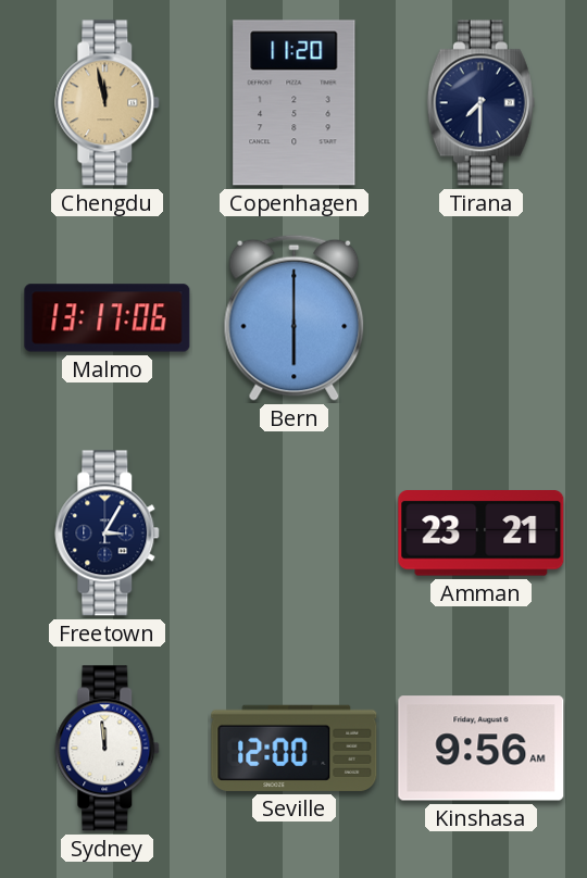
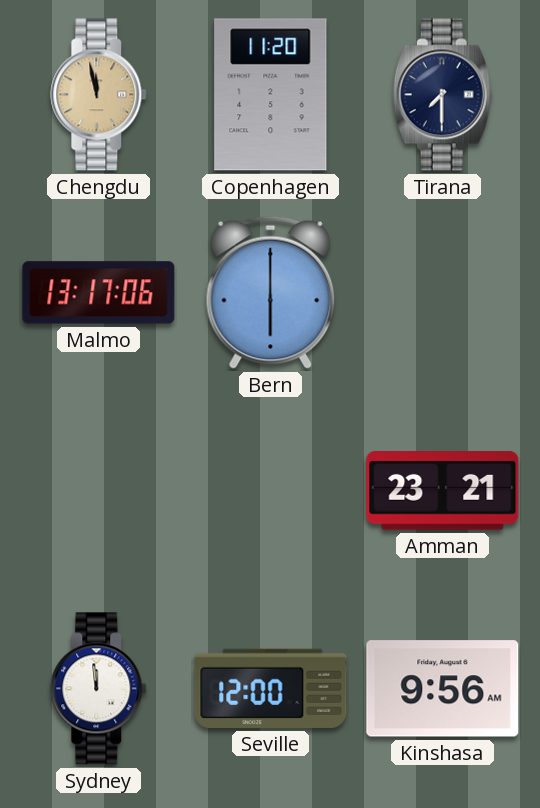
Freetown: 3:05 -> none
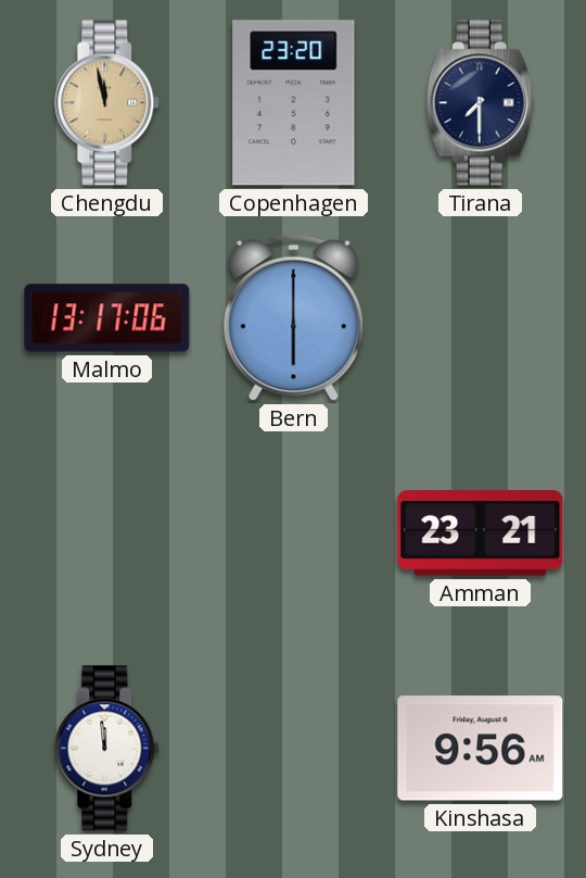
Copenhagen: 11:20 -> 23:20
Seville: 12:00 -> none
